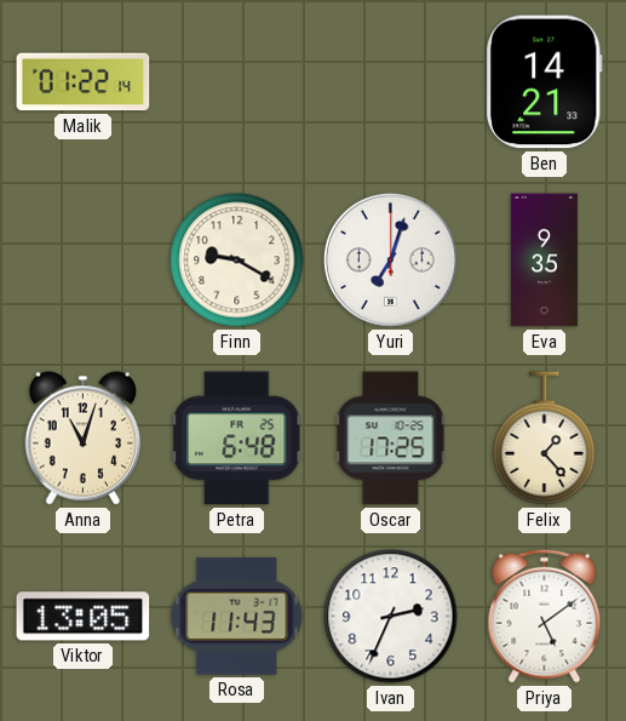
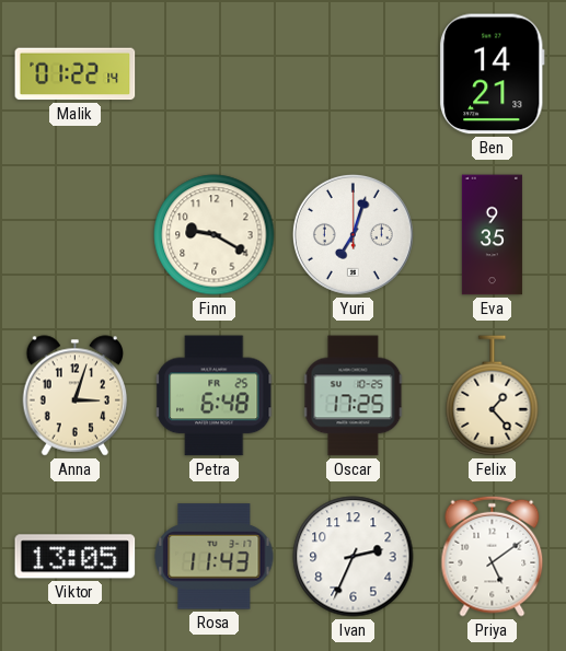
Anna: 11:03 -> 3:03
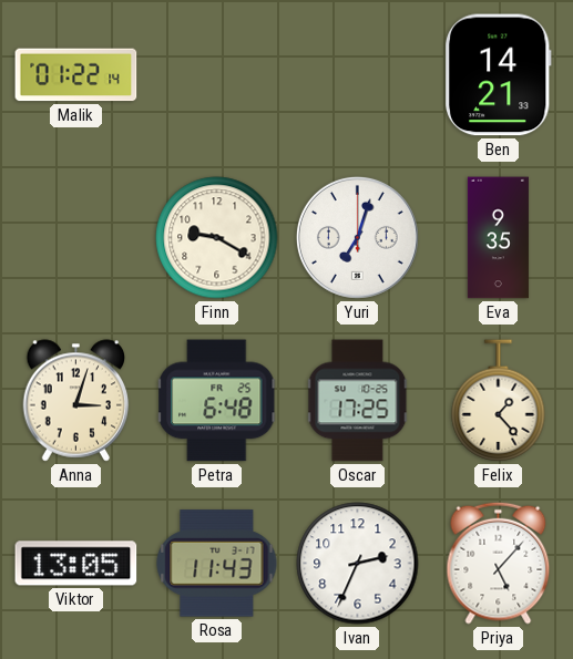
Priya: 5:09 -> 5:07
